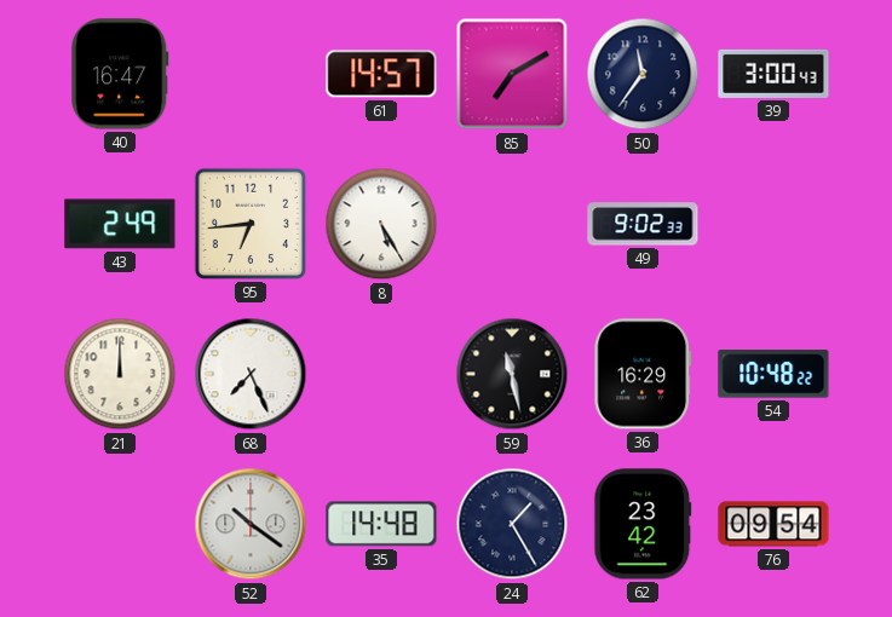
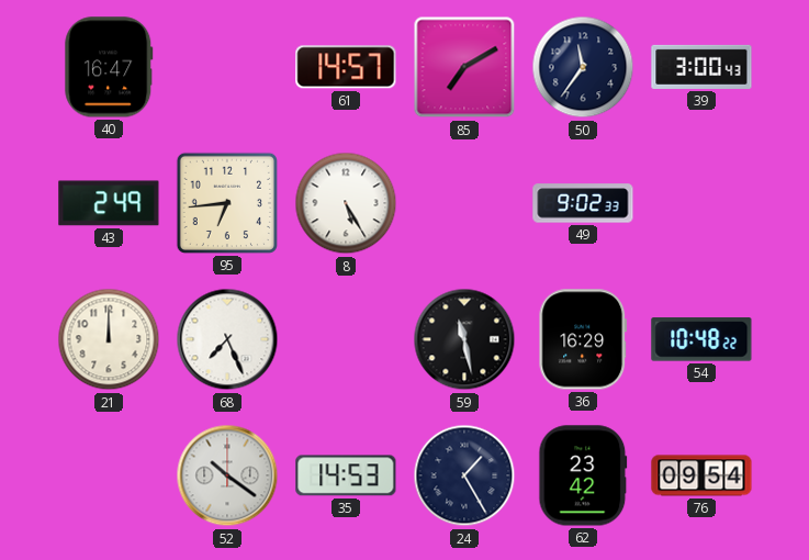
35: 14:48 -> 14:53
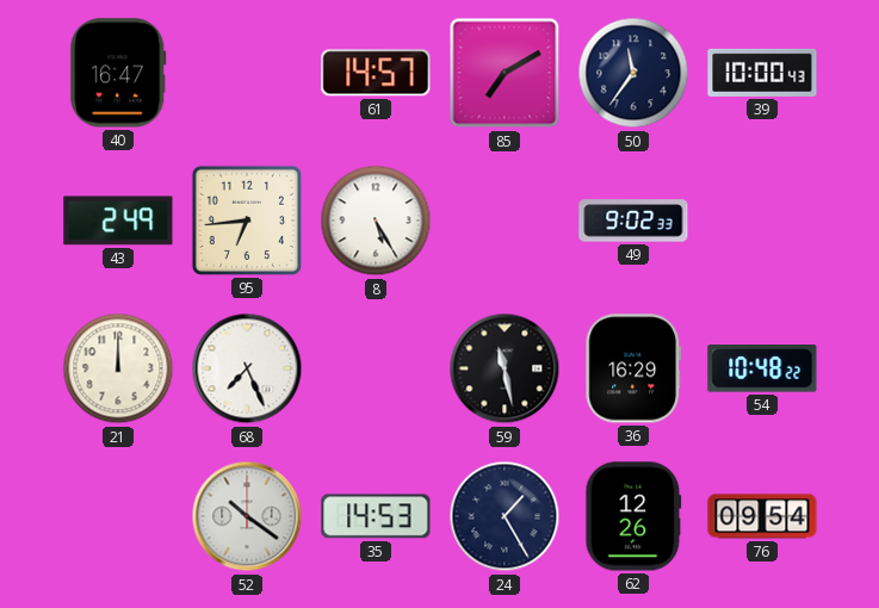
39: 3:00 -> 10:00
62: 23:42 -> 12:26
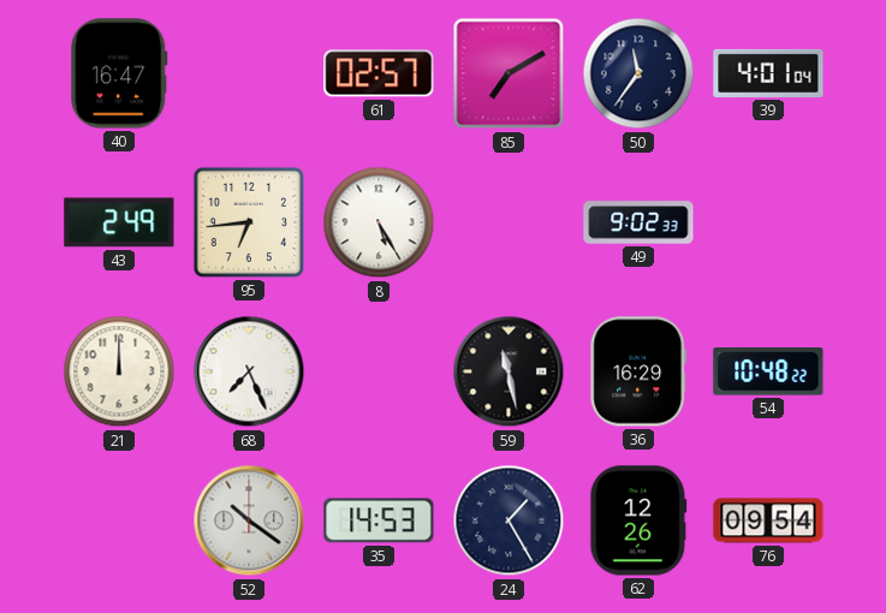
61: 14:57 -> 02:57
39: 10:00 -> 4:01
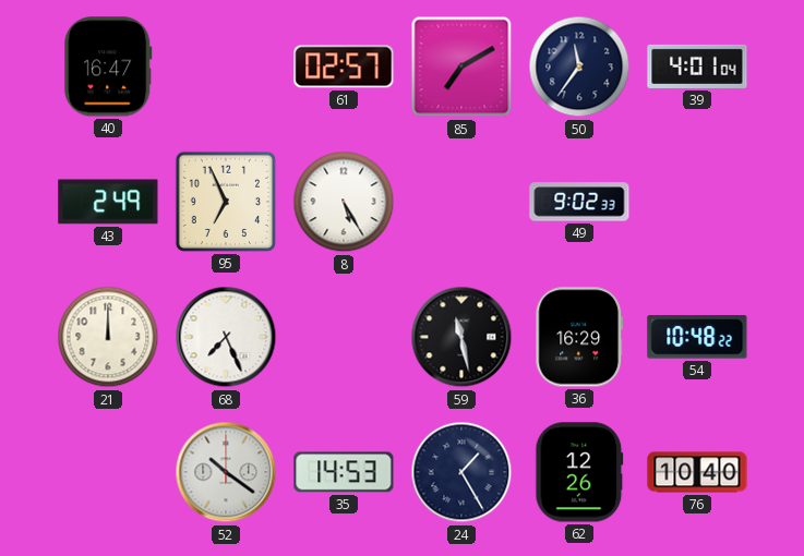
95: 6:44 -> 6:56
76: 09:54 -> 10:40
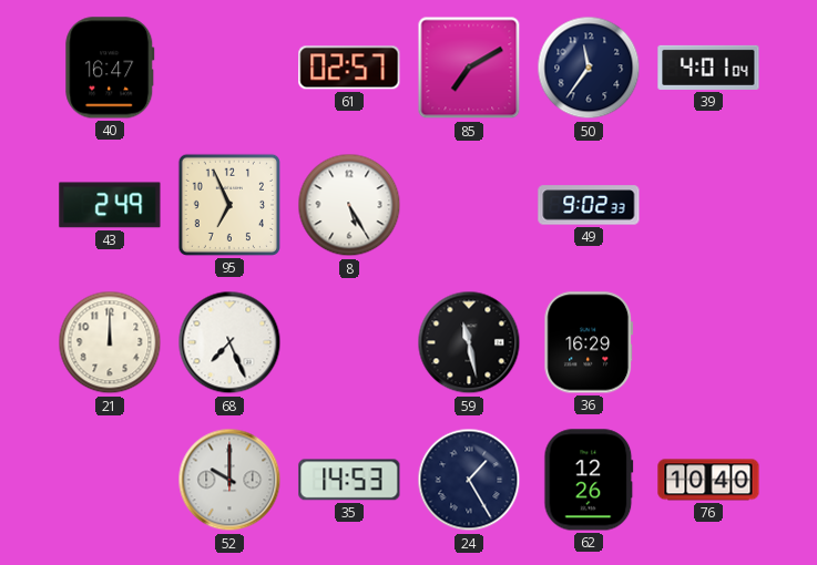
54: 10:48 -> none
52: 10:21 -> 10:00
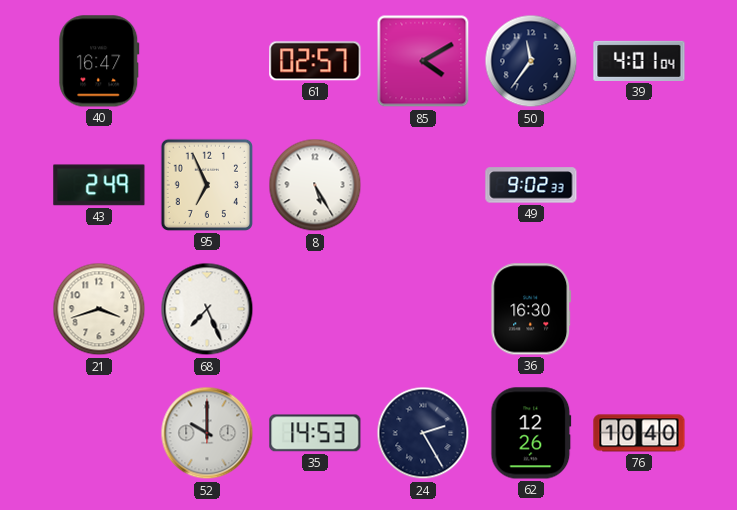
85: 7:10 -> 4:10
21: 12:00 -> 3:42
59: 11:28 -> none
36: 16:29 -> 16:30
24: 1:25 -> 2:25
